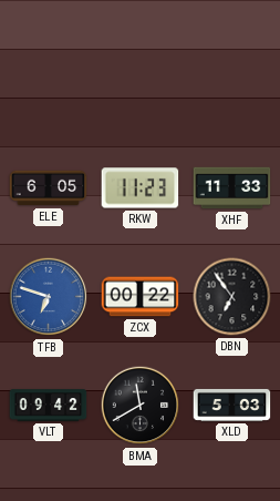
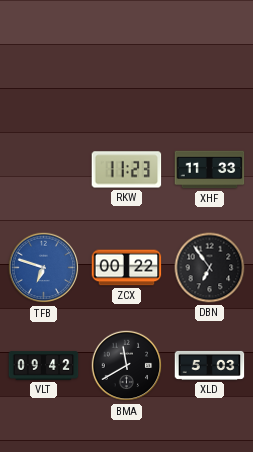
ELE: 6:05 -> none
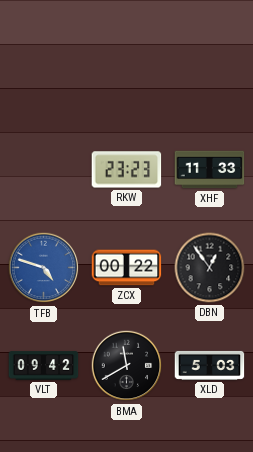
RKW: 11:23 -> 23:23
TFB: 6:48 -> 4:48
DBN: 6:54 -> 12:54
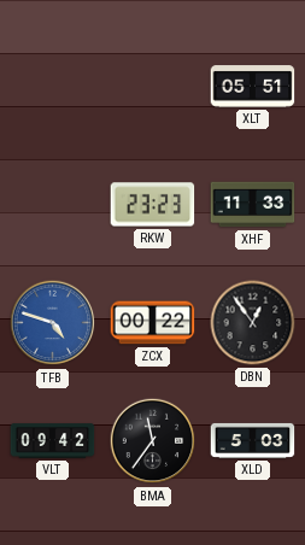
XLT: none -> 05:51
BMA: 11:40 -> 11:36
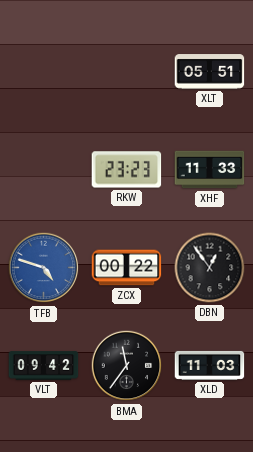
XLD: 5:03 -> 11:03
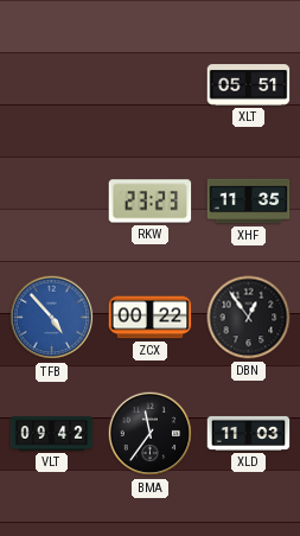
XHF: 11:33 -> 11:35
TFB: 4:48 -> 4:53
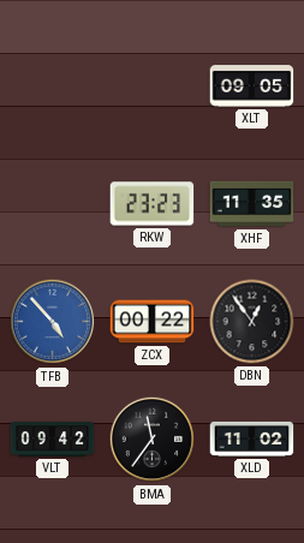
XLT: 05:51 -> 09:05
XLD: 11:03 -> 11:02
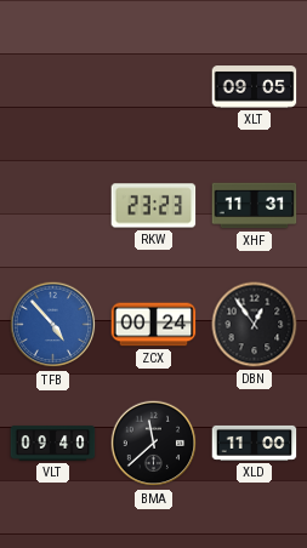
XHF: 11:35 -> 11:31
ZCX: 00:22 -> 00:24
VLT: 09:42 -> 09:40
BMA: 11:36 -> 11:38
XLD: 11:02 -> 11:00
